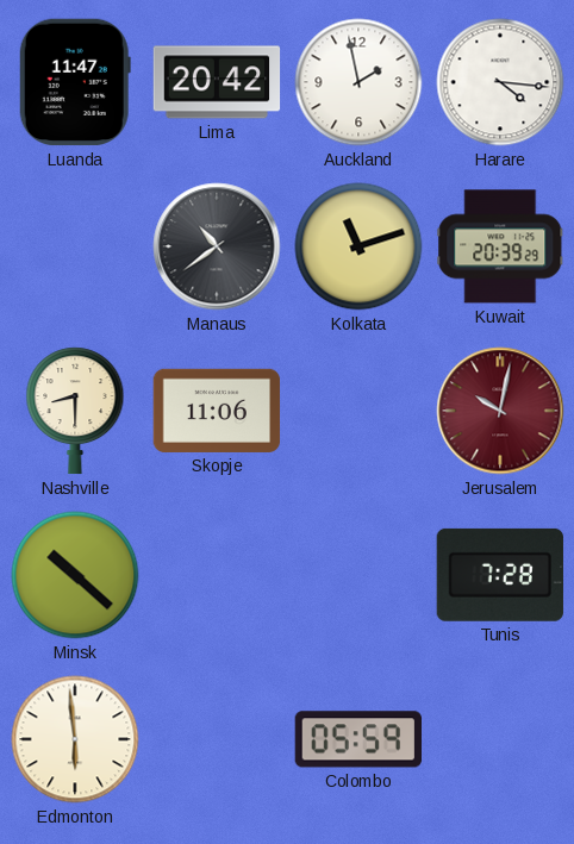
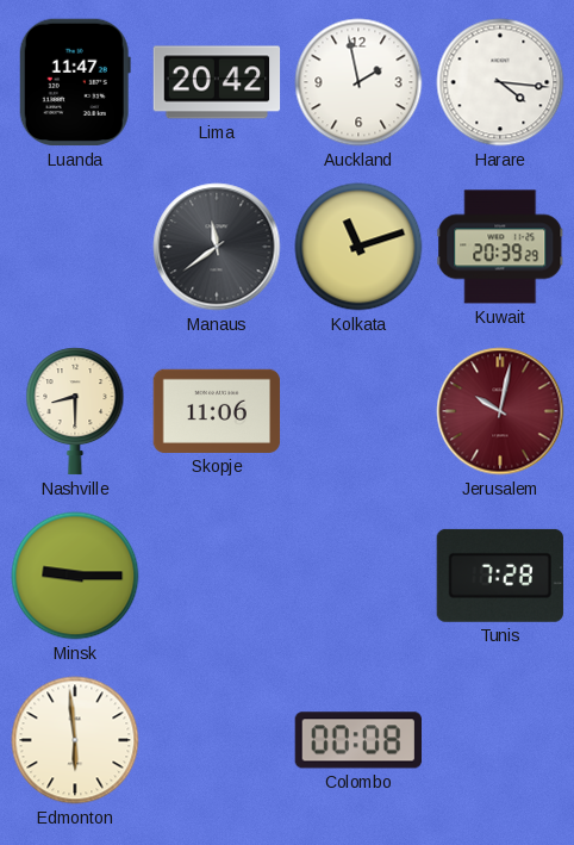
Manaus: 10:39 -> 11:39
Minsk: 10:22 -> 9:15
Colombo: 05:59 -> 00:08
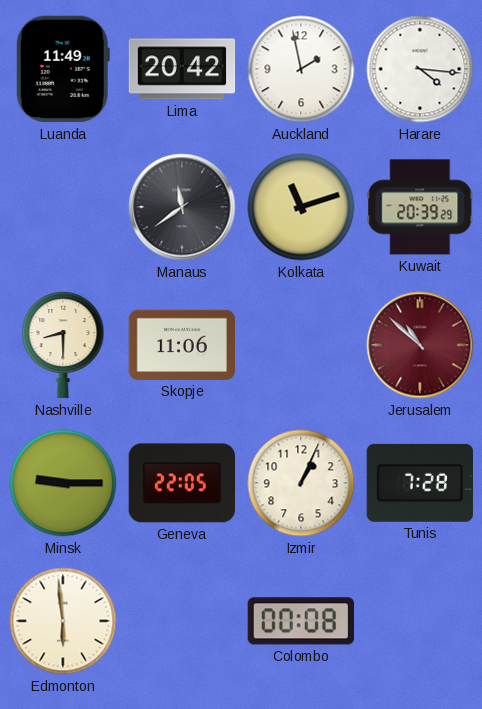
Luanda: 11:47 -> 11:49
Jerusalem: 10:02 -> 10:52
Geneva: none -> 22:05
Izmir: none -> 1:04
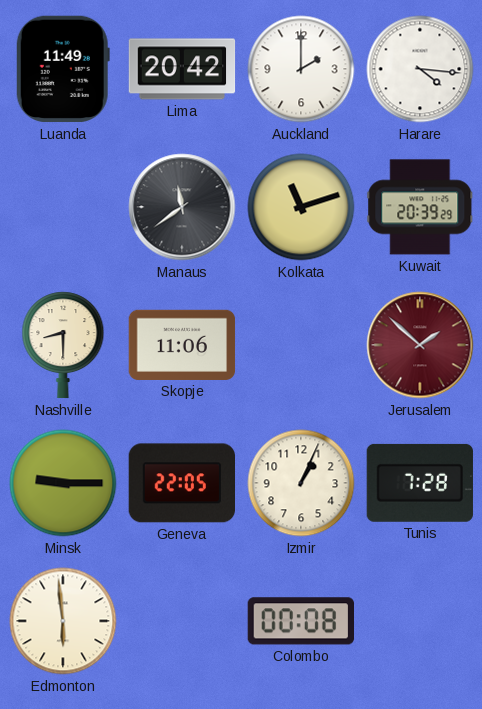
Auckland: 1:58 -> 2:00
Jerusalem: 10:52 -> 1:52
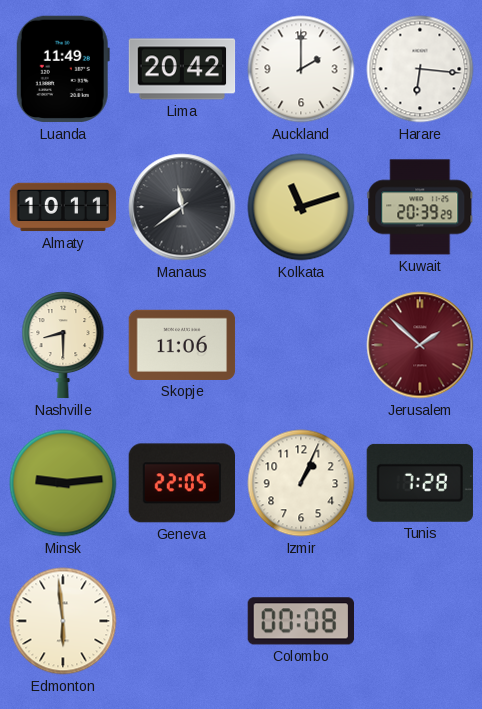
Harare: 4:16 -> 6:16
Almaty: none -> 10:11
Minsk: 9:15 -> 9:14
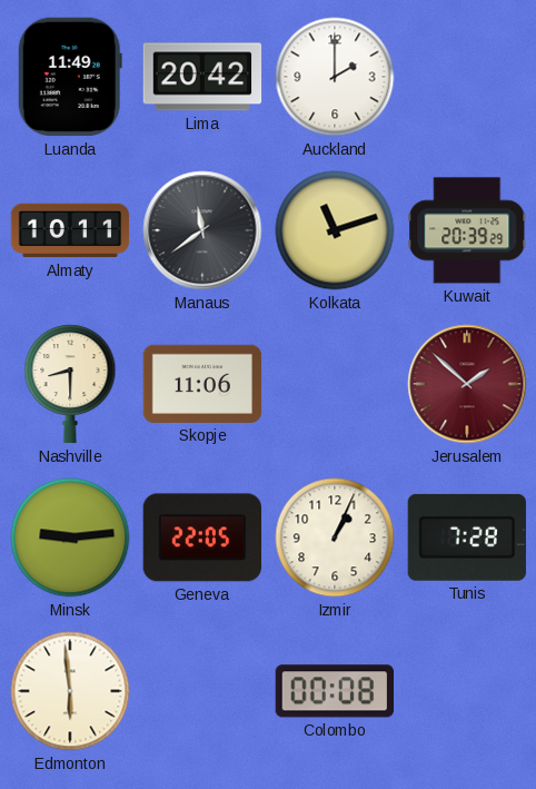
Harare: 6:16 -> none
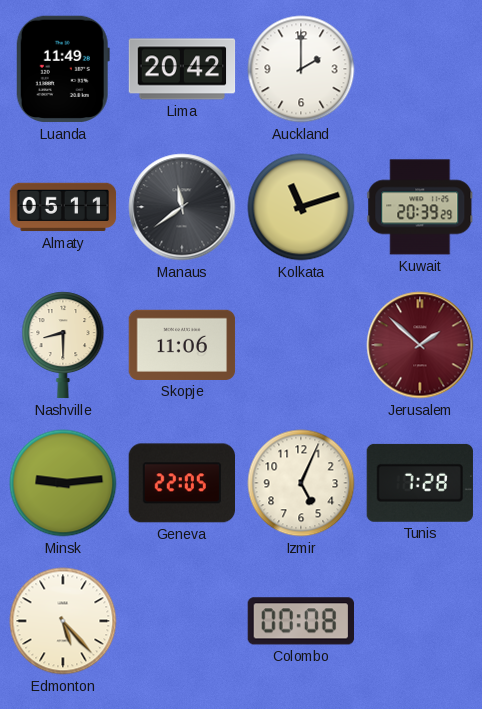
Almaty: 10:11 -> 05:11
Izmir: 1:04 -> 5:04
Edmonton: 5:59 -> 5:23
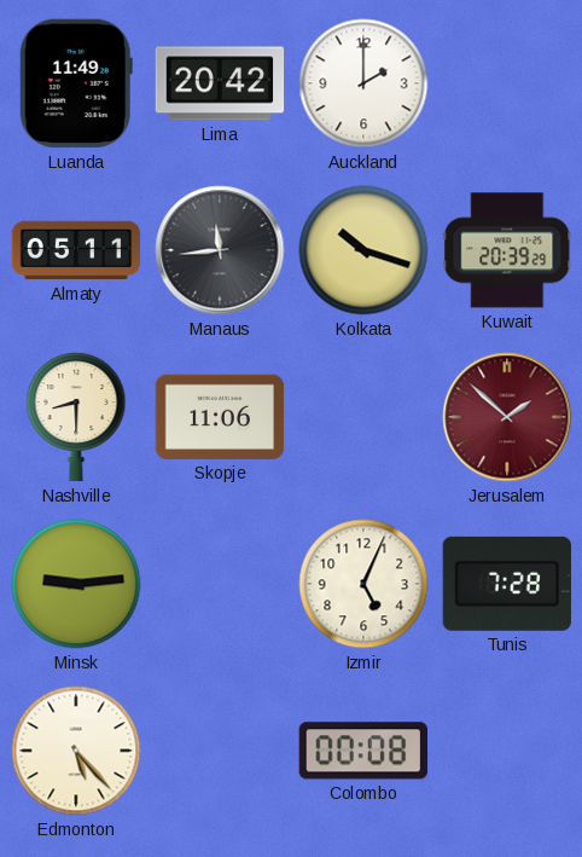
Manaus: 11:39 -> 11:44
Kolkata: 11:12 -> 10:18
Geneva: 22:05 -> none
